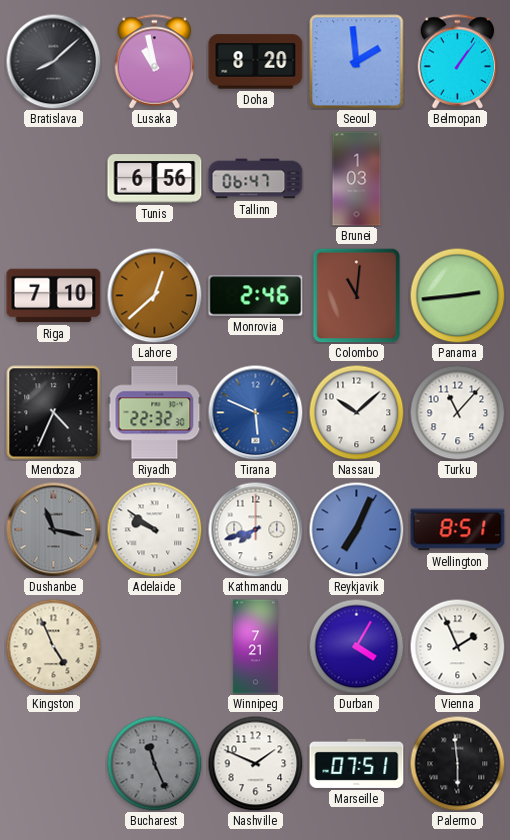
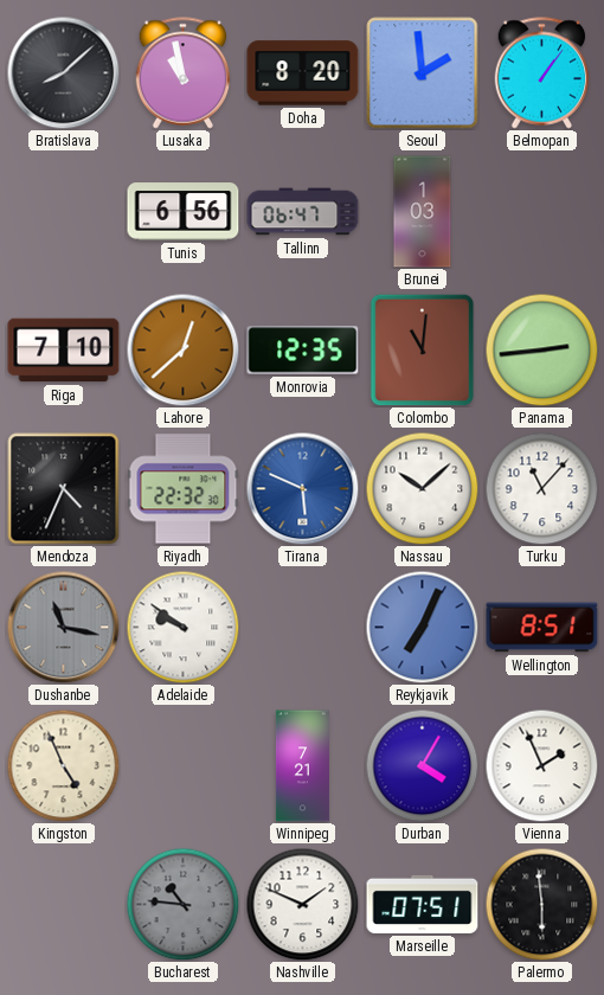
Monrovia: 2:46 -> 12:35
Kathmandu: 7:42 -> none
Bucharest: 11:26 -> 10:46
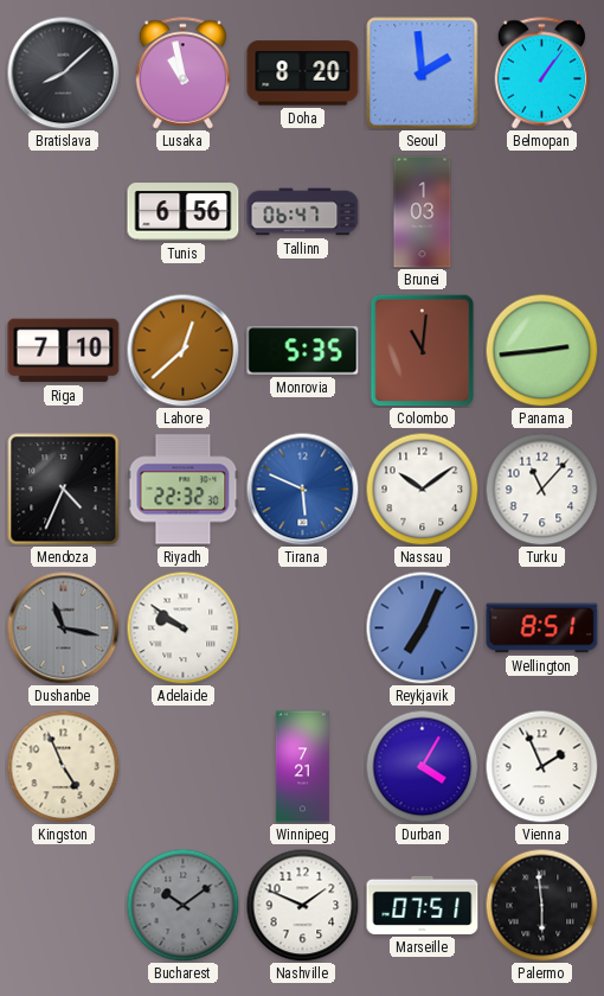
Monrovia: 12:35 -> 5:35
Nassau: 10:08 -> 10:09
Bucharest: 10:46 -> 10:09
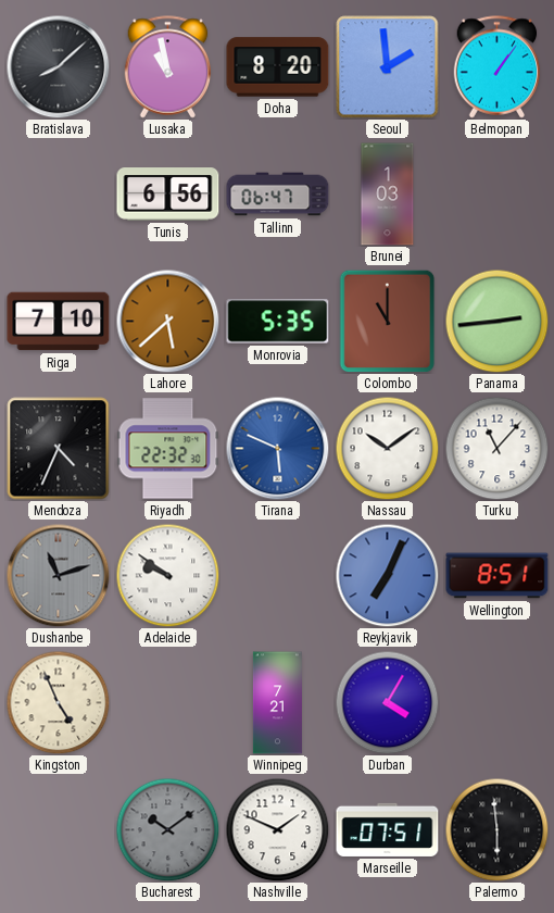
Lahore: 12:38 -> 5:38
Colombo: 11:01 -> 11:00
Dushanbe: 11:17 -> 11:12
Vienna: 1:56 -> none
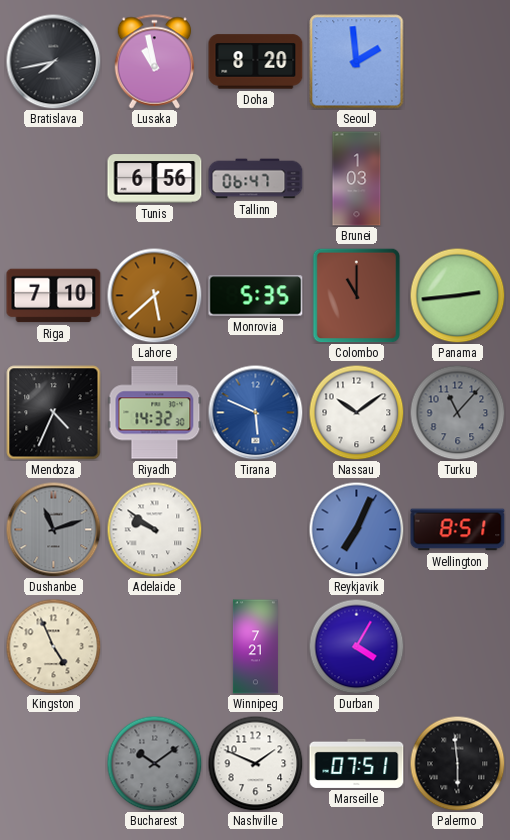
Bratislava: 8:08 -> 7:43
Belmopan: 1:06 -> none
Riyadh: 22:32 -> 14:32
Turku dial: white -> grey
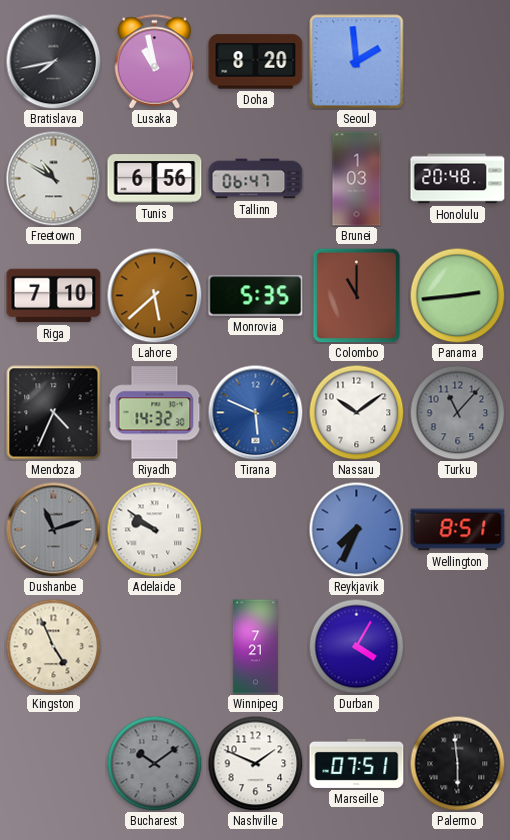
Freetown: none -> 10:50
Honolulu: none -> 20:48
Reykjavik: 7:04 -> 7:34
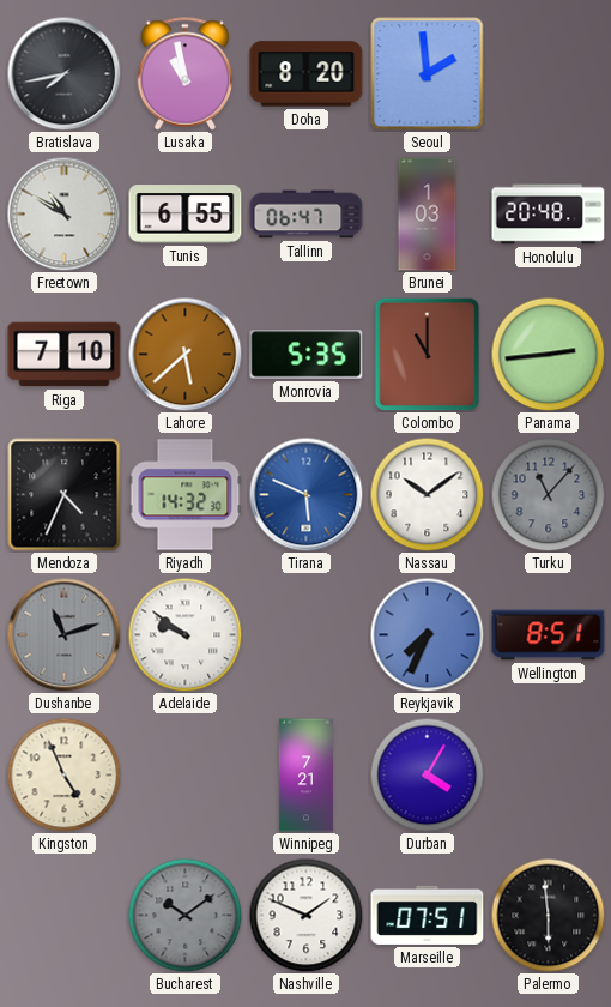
Tunis: 6:56 -> 6:55
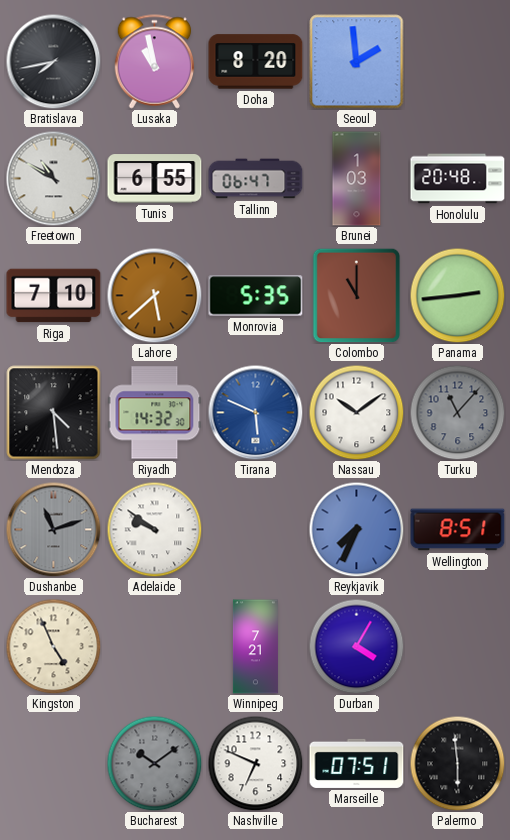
Mendoza: 4:34 -> 4:29
Nashville: 1:49 -> 6:49
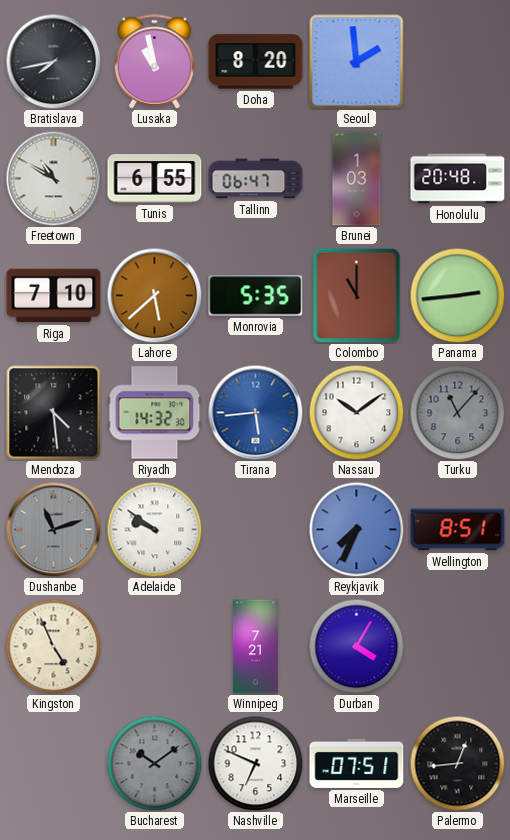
Tirana: 5:49 -> 5:44
Palermo: 5:59 -> 12:44
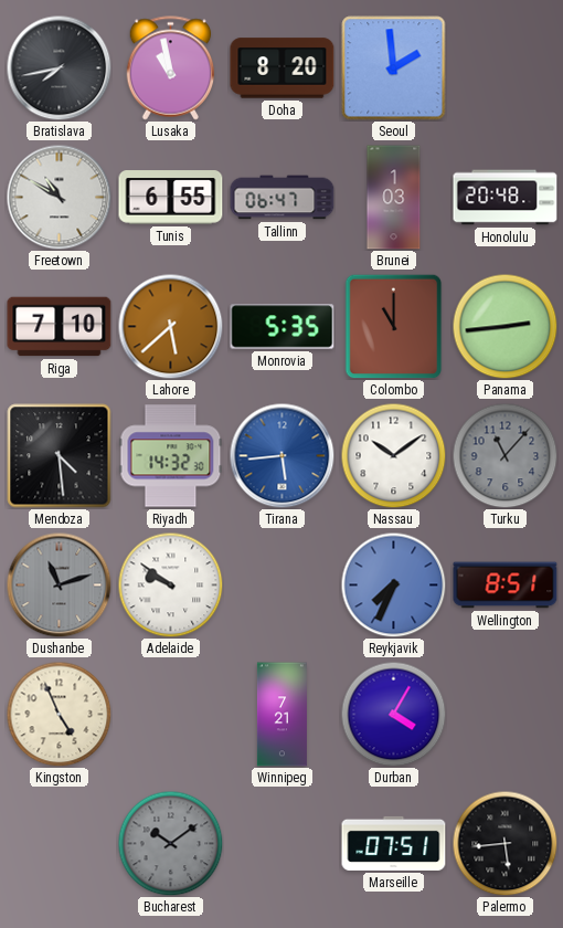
Nashville: 6:49 -> none
Palermo: 12:44 -> 5:44
